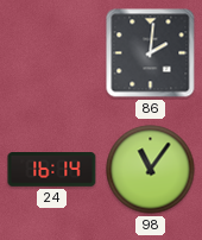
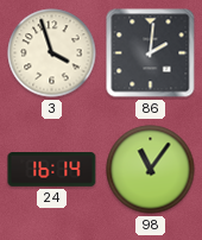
3: none -> 3:57
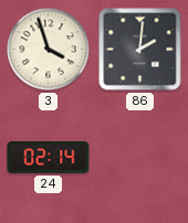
24: 16:14 -> 02:14
98: 11:06 -> none
